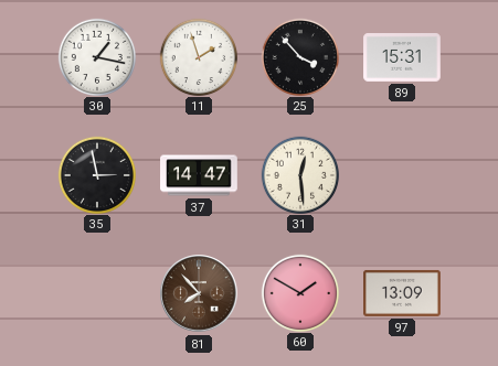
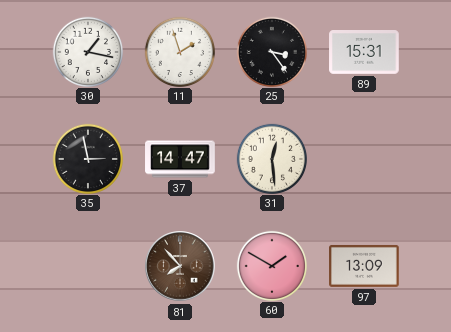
25: 3:53 -> 3:24
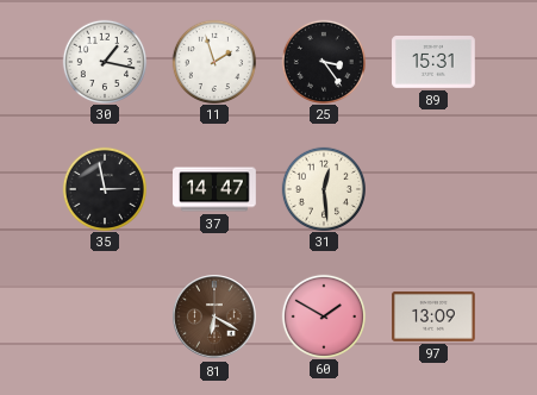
81: 7:53 -> 6:20
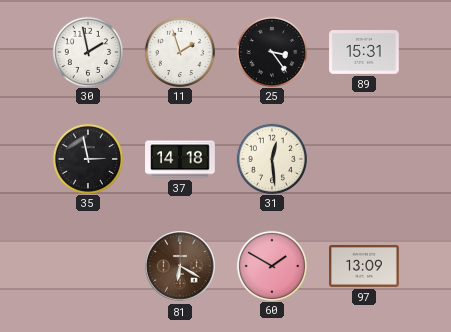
30: 1:17 -> 1:58
37: 14:47 -> 14:18
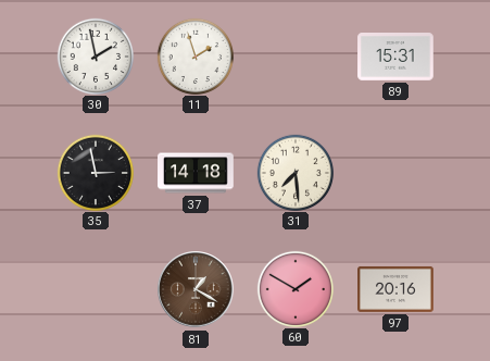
25: 3:24 -> none
31: 12:29 -> 7:29
81: 6:20 -> 1:20
97: 13:09 -> 20:16
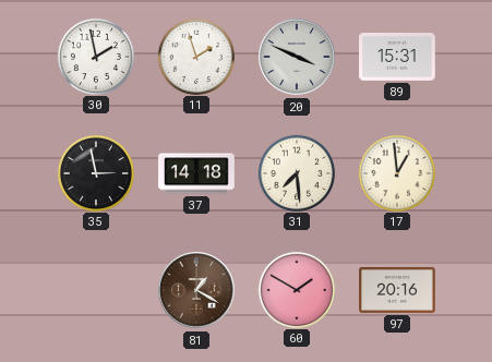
20: none -> 3:49
17: none -> 12:59
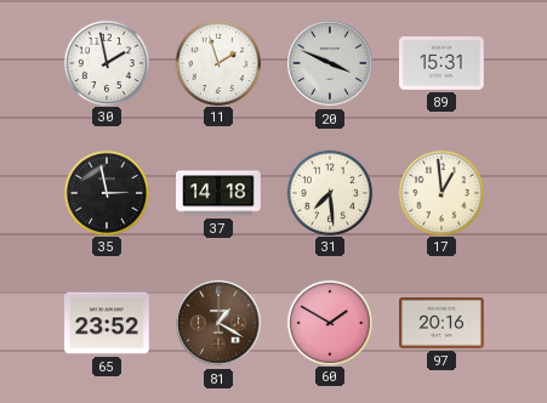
65: none -> 23:52
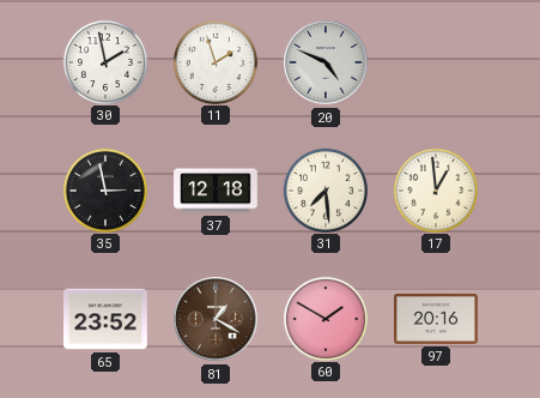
20: 3:49 -> 4:49
89: 15:31 -> none
37: 14:18 -> 12:18
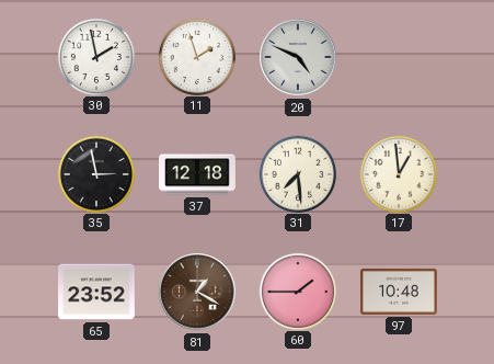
60: 1:50 -> 1:45
97: 20:16 -> 10:48
